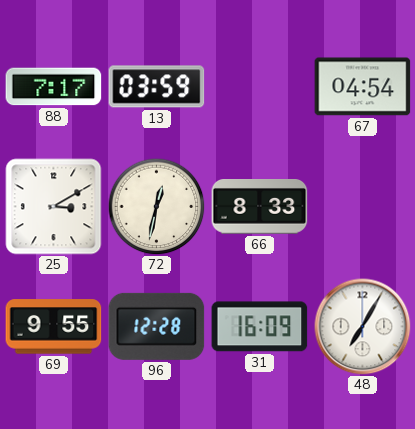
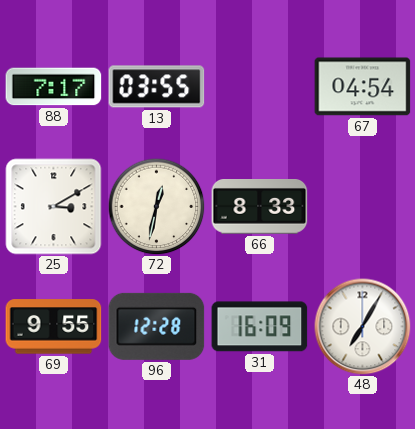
13: 03:59 -> 03:55
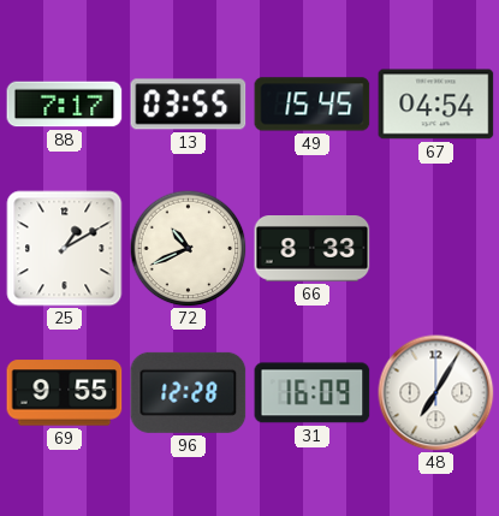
49: none -> 15:45
25: 3:10 -> 1:10
72: 12:32 -> 10:41
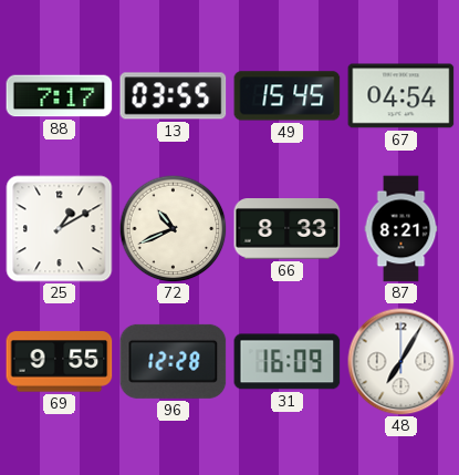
87: none -> 8:21
